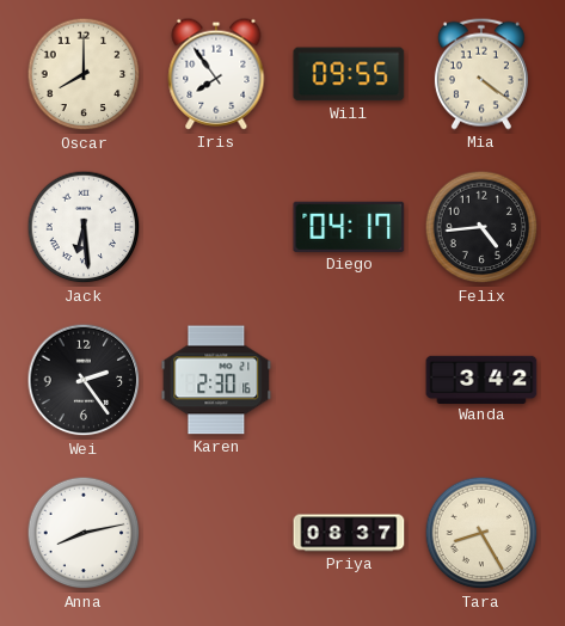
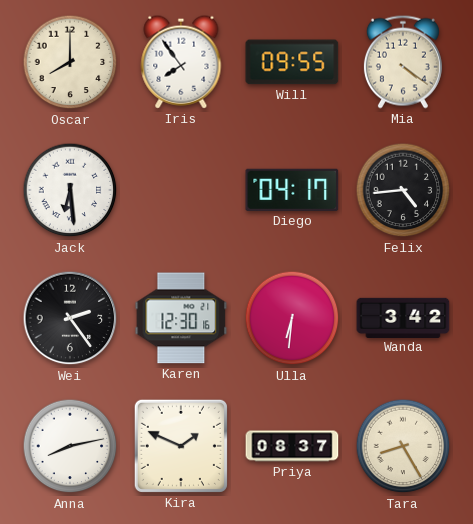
Karen: 2:30 -> 12:30
Ulla: none -> 6:31
Kira: none -> 1:49
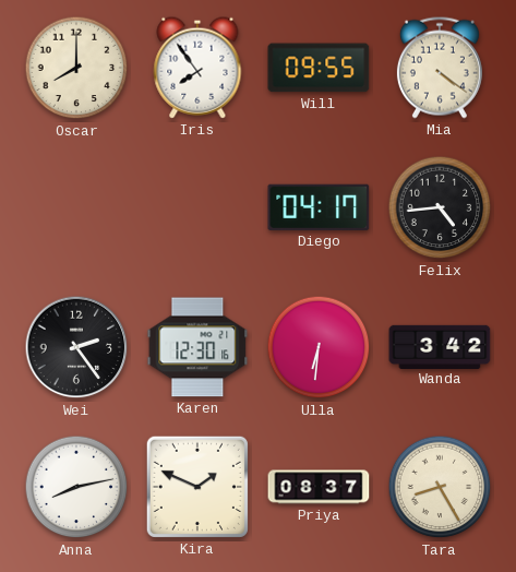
Jack: 6:29 -> none
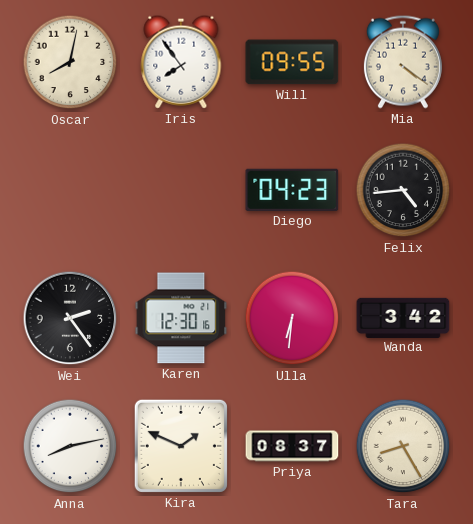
Oscar: 8:00 -> 8:02
Diego: 04:17 -> 04:23
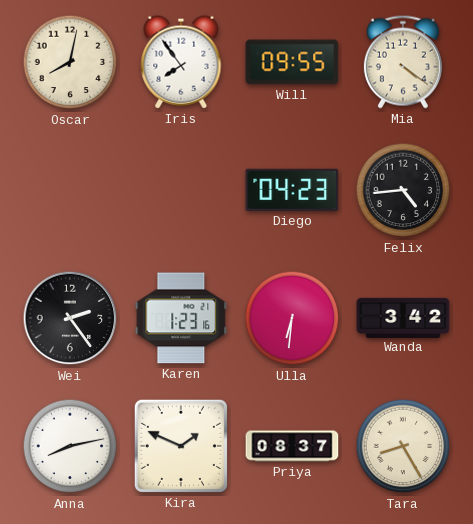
Karen: 12:30 -> 1:23
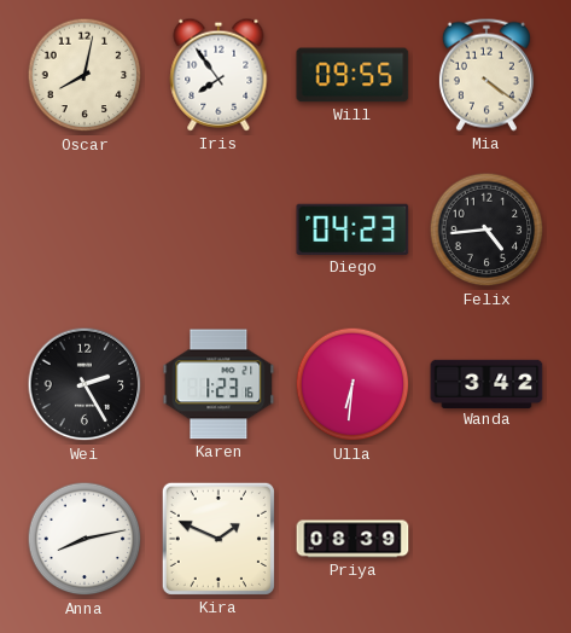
Wei: 2:24 -> 2:25
Priya: 08:37 -> 08:39
Tara: 8:25 -> none
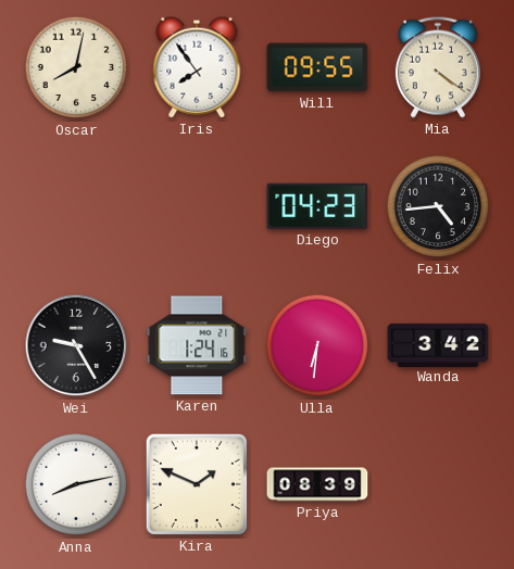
Wei: 2:25 -> 9:25
Karen: 1:23 -> 1:24
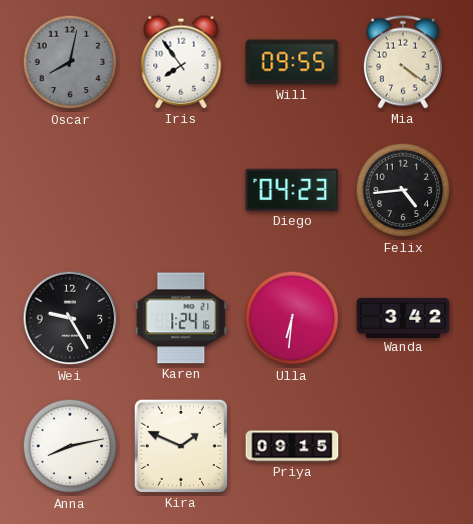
Oscar dial: cream -> grey
Priya: 08:39 -> 09:15
